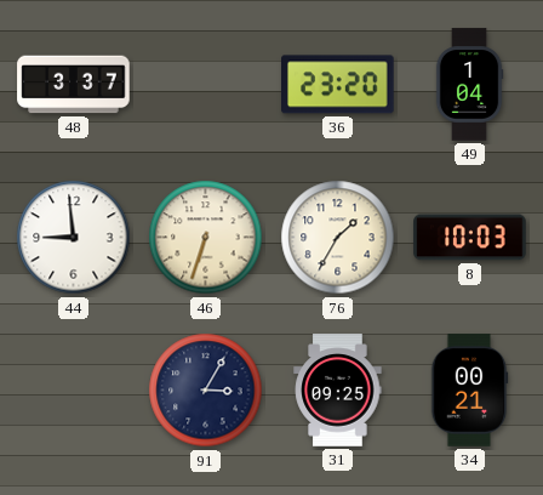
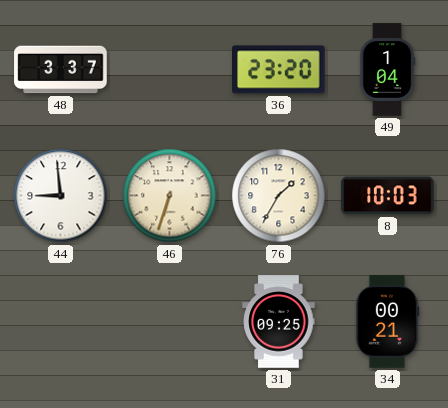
91: 3:05 -> none
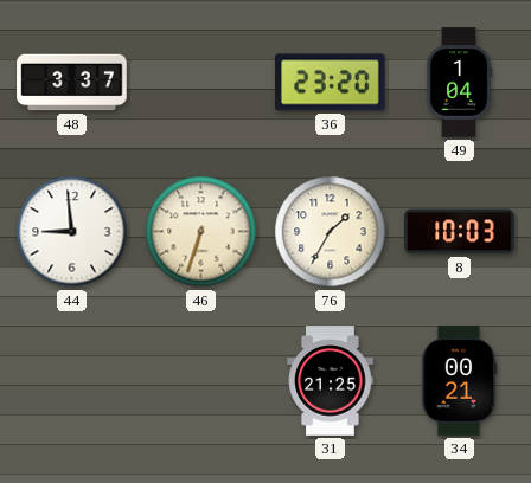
31: 09:25 -> 21:25
